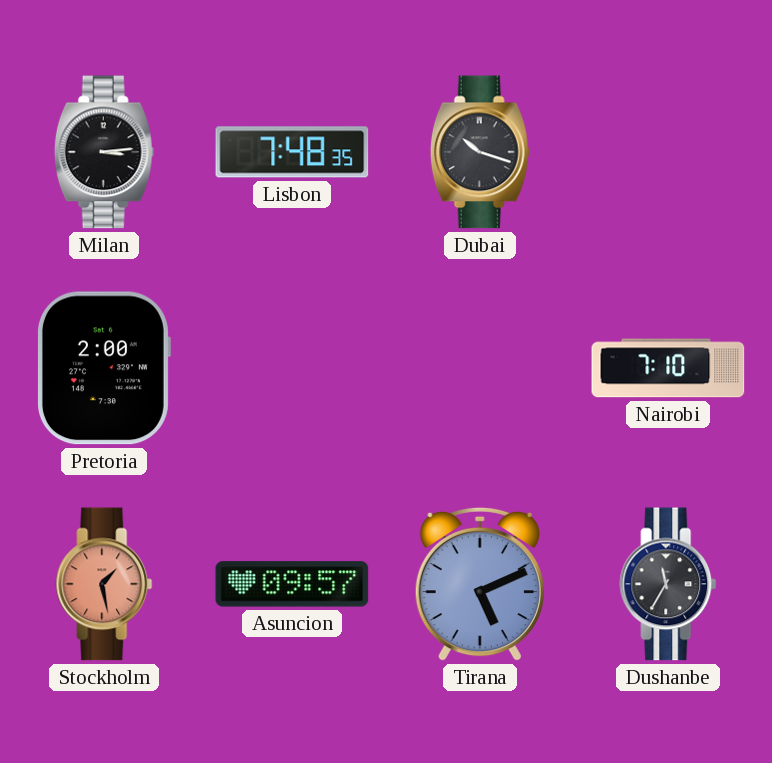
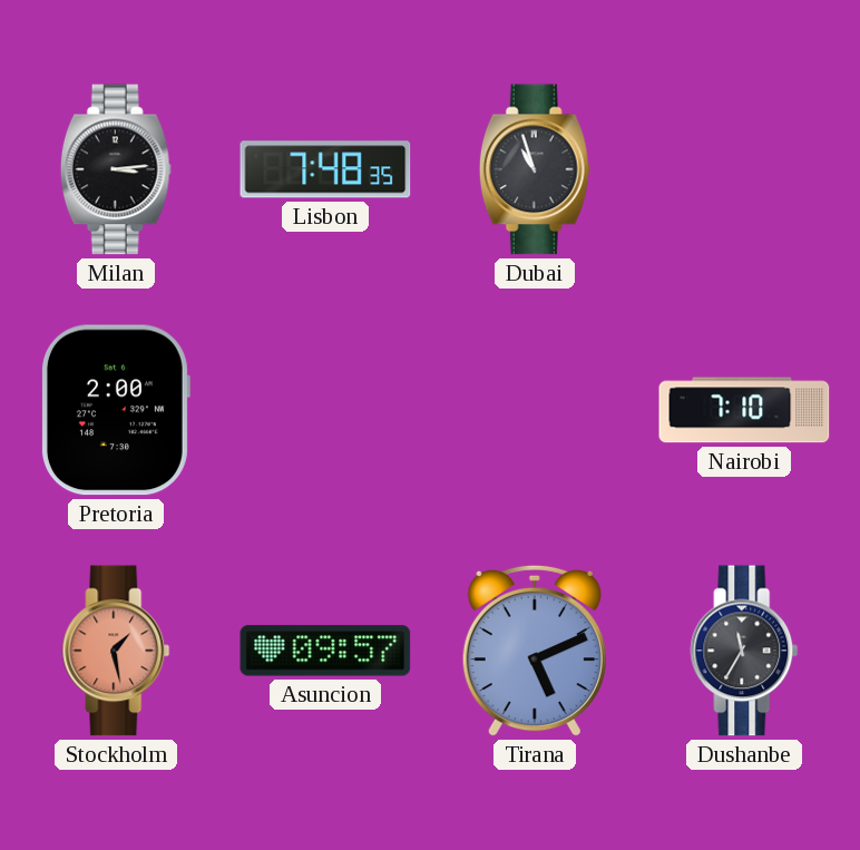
Dubai: 10:18 -> 10:57
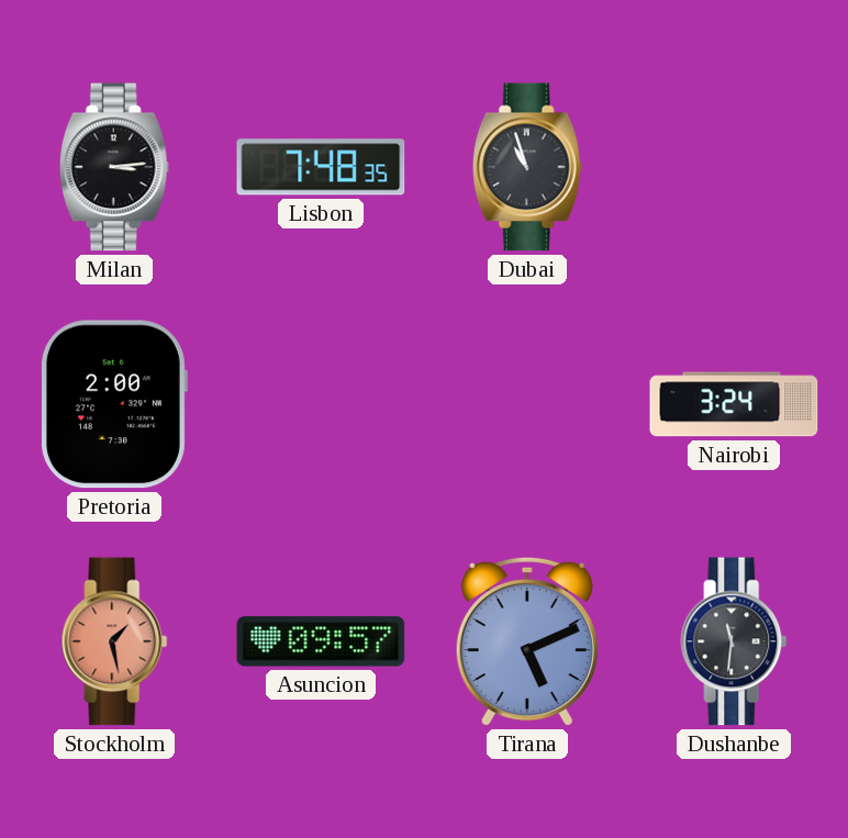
Nairobi: 7:10 -> 3:24
Dushanbe: 11:35 -> 11:31
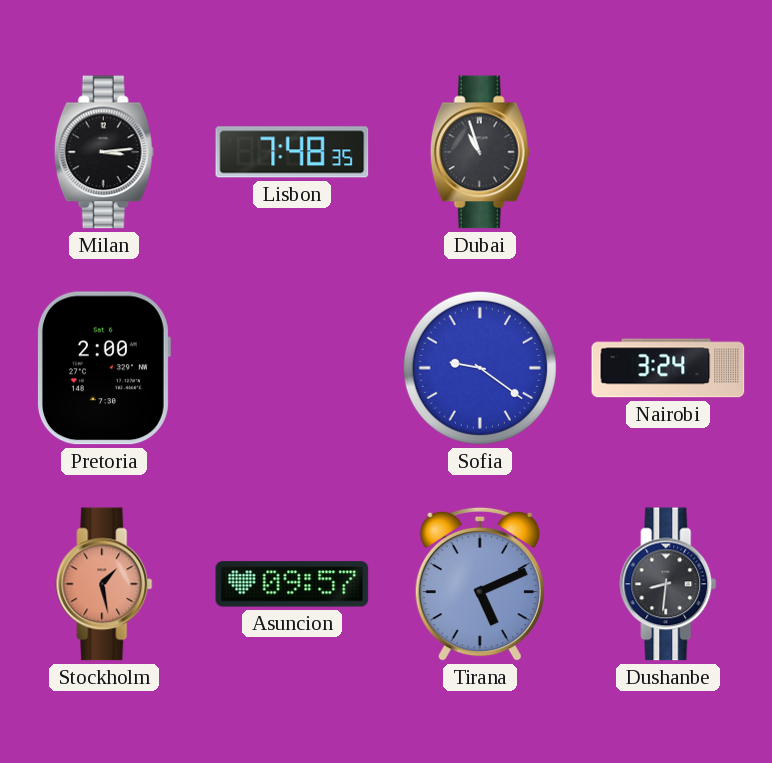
Sofia: none -> 9:21
Dushanbe: 11:31 -> 8:31
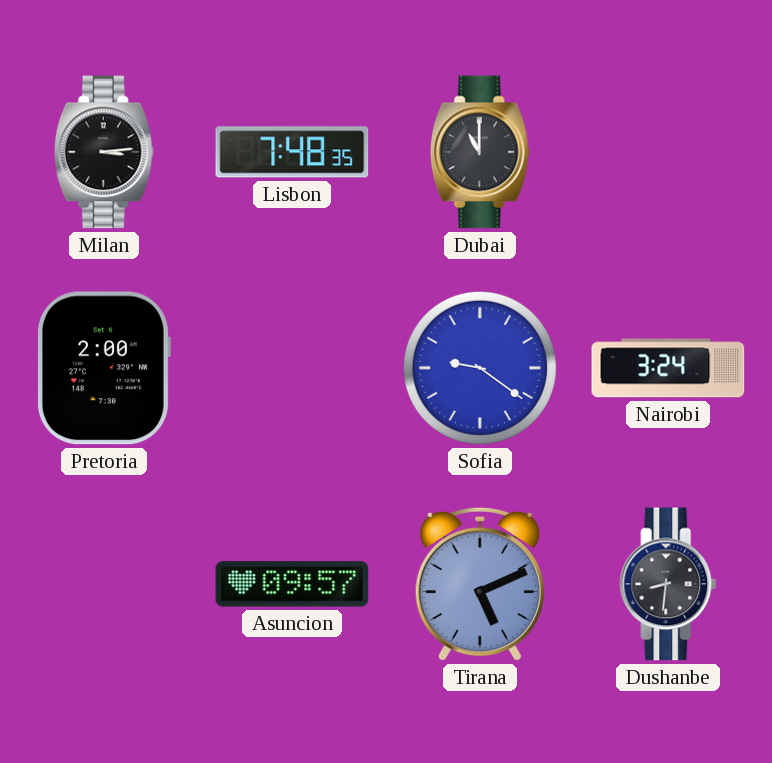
Dubai: 10:57 -> 11:00
Stockholm: 1:28 -> none
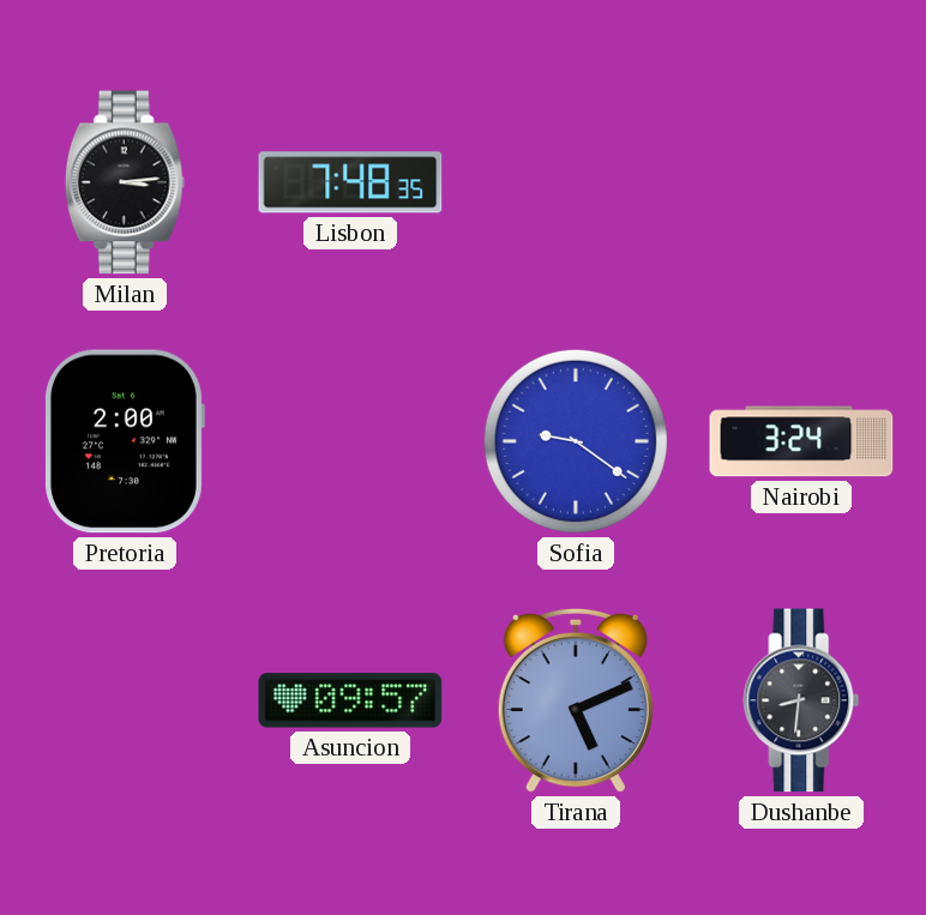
Dubai: 11:00 -> none
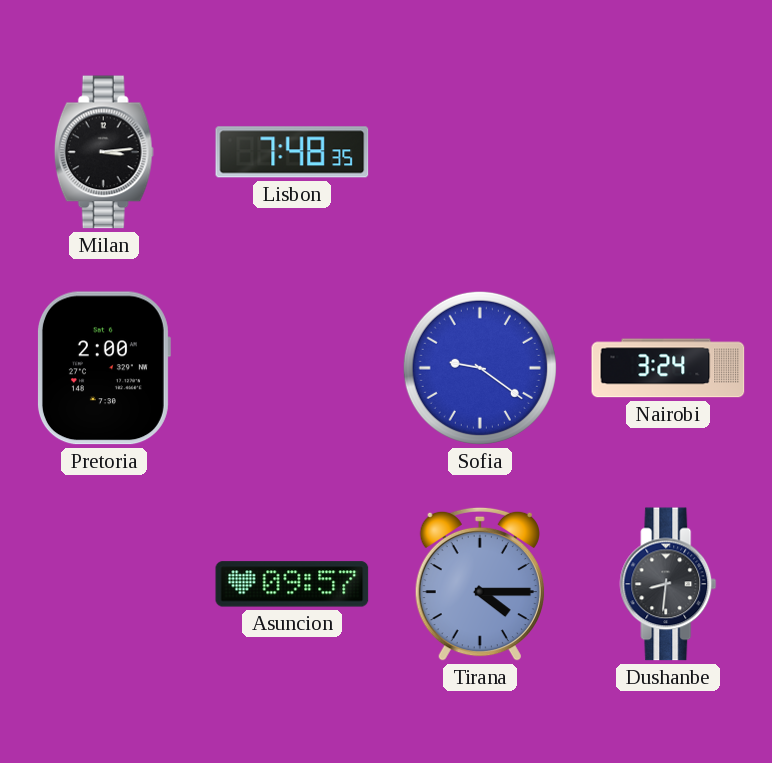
Tirana: 5:11 -> 4:15
